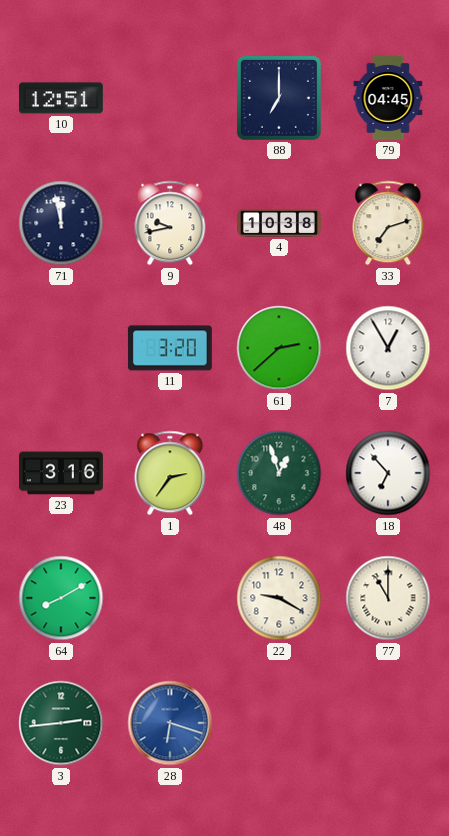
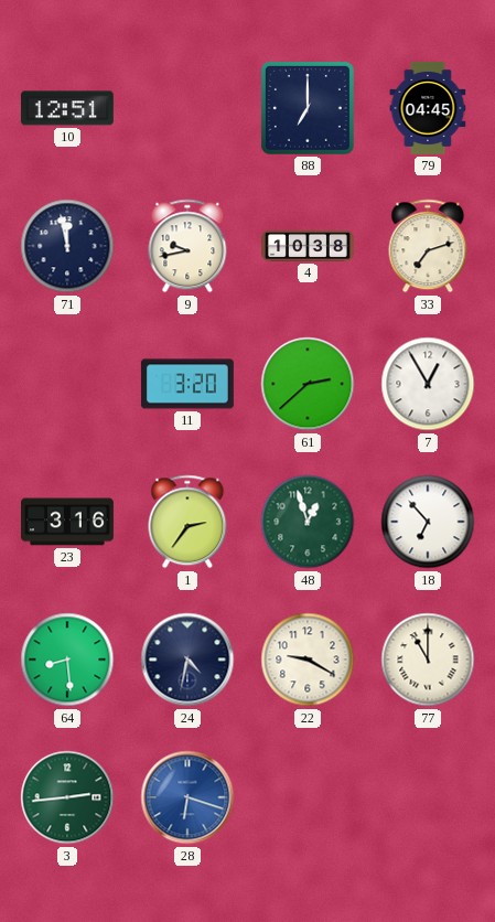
64: 8:10 -> 8:29
24: none -> 4:32
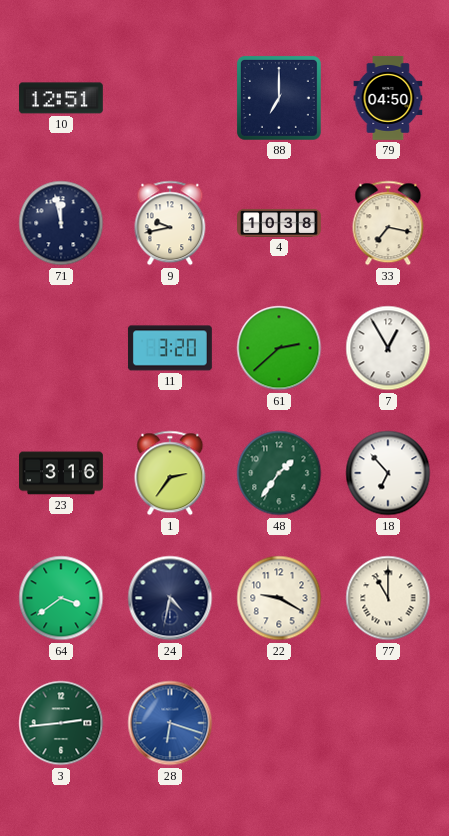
79: 04:45 -> 04:50
33: 7:12 -> 7:17
48: 12:57 -> 1:36
64: 8:29 -> 3:39
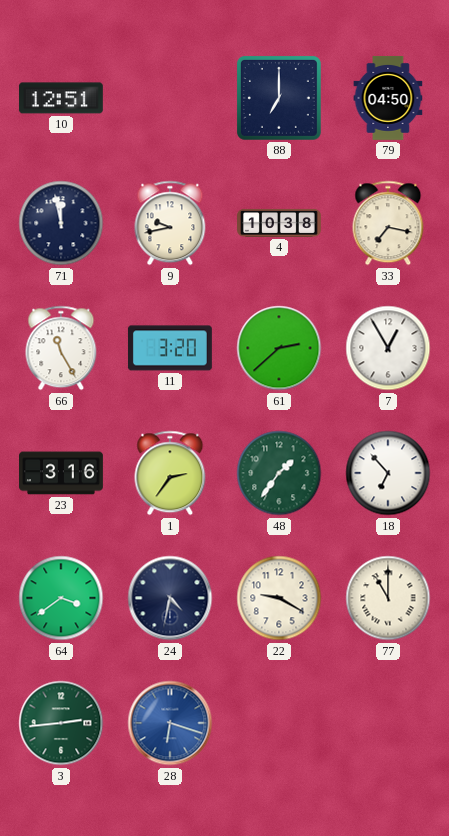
66: none -> 11:25
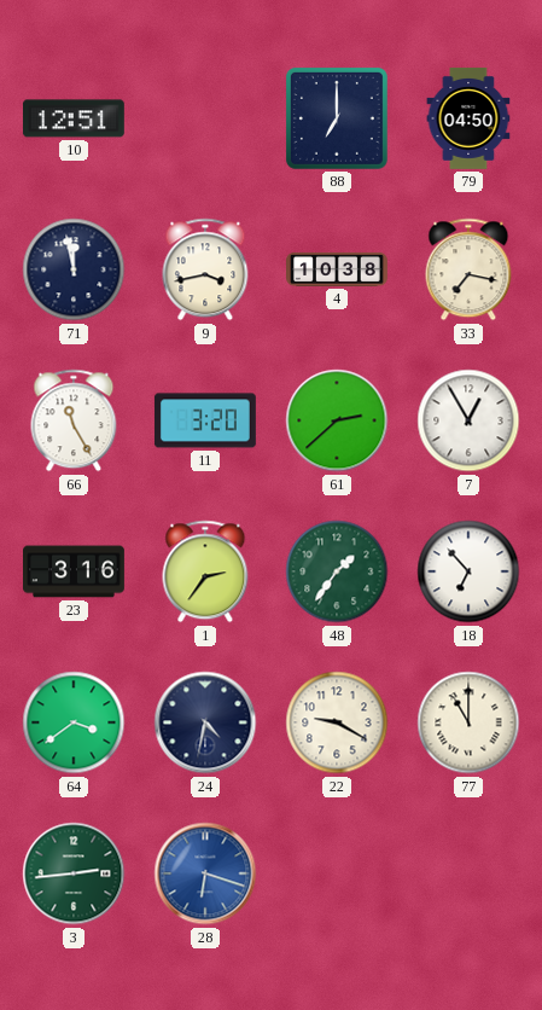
9: 9:43 -> 3:43
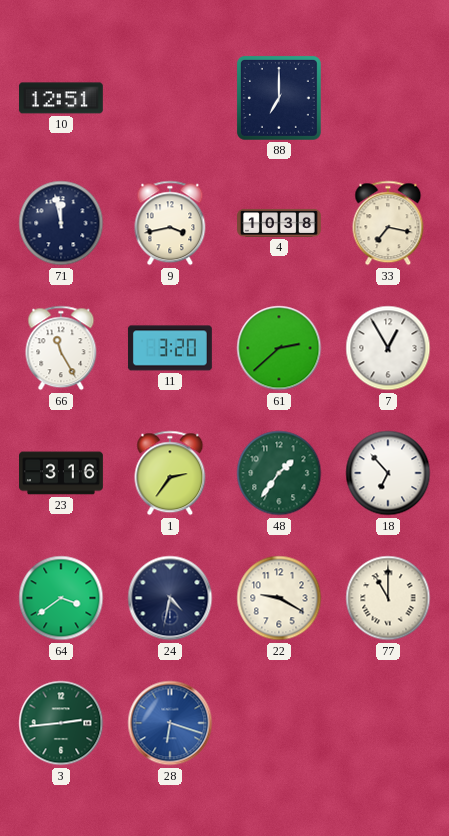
79: 04:50 -> none
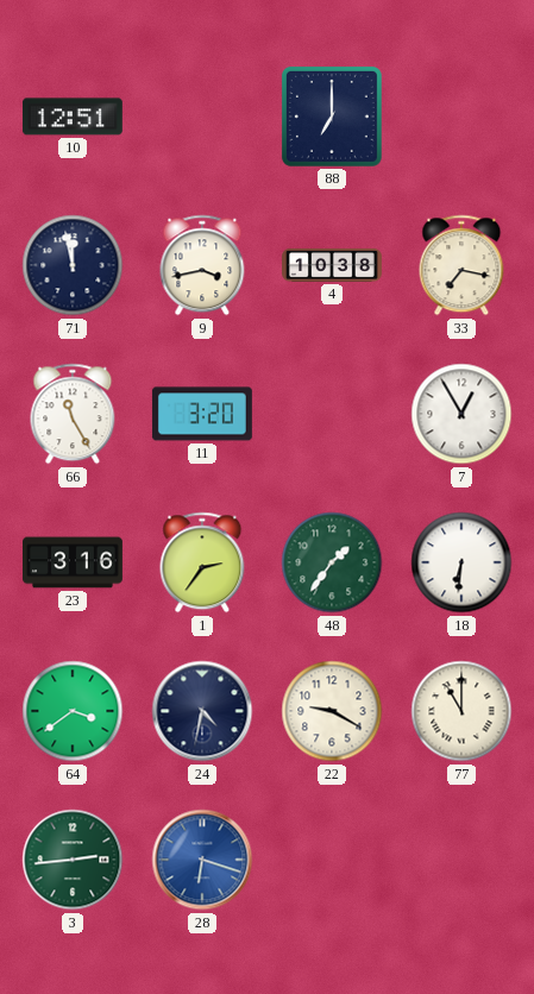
61: 2:38 -> none
18: 6:53 -> 6:31
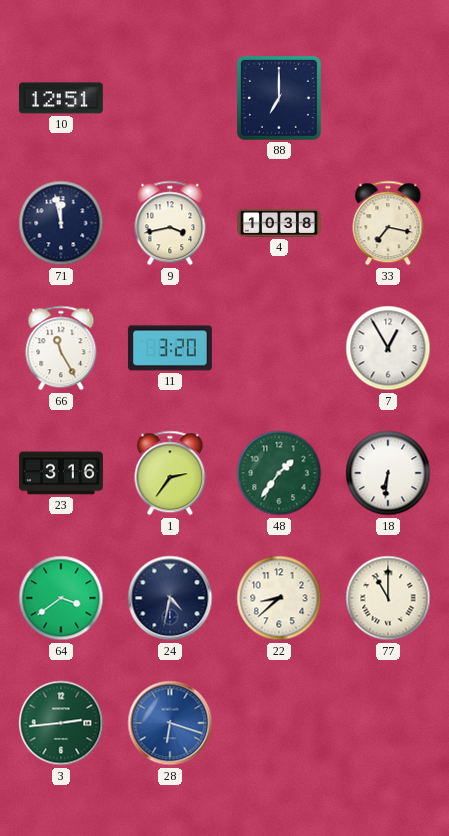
22: 9:20 -> 8:38
